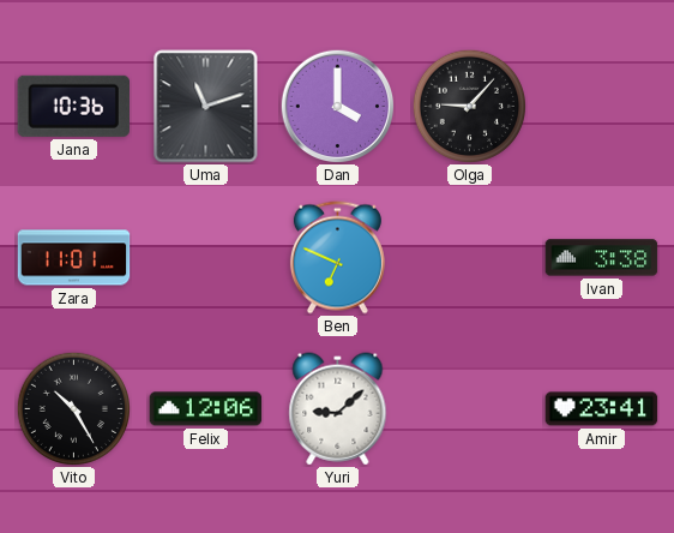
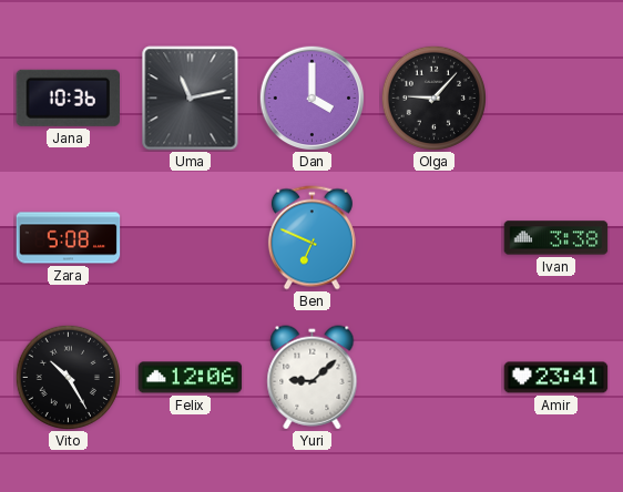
Uma: 11:12 -> 11:13
Zara: 11:01 -> 5:08
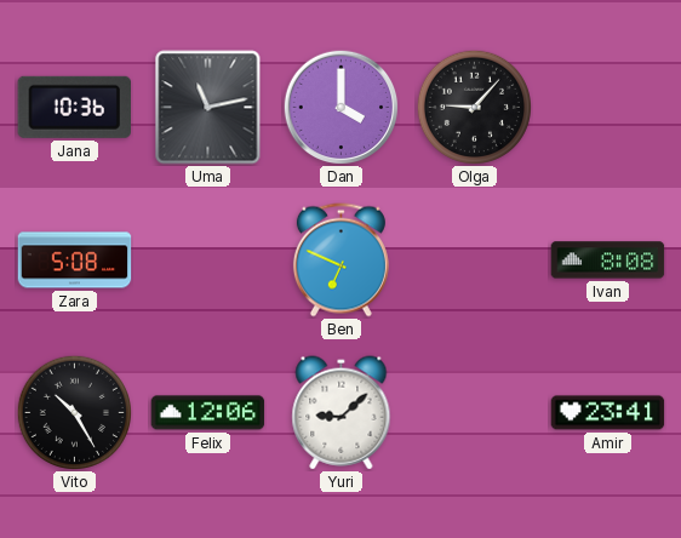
Ivan: 3:38 -> 8:08
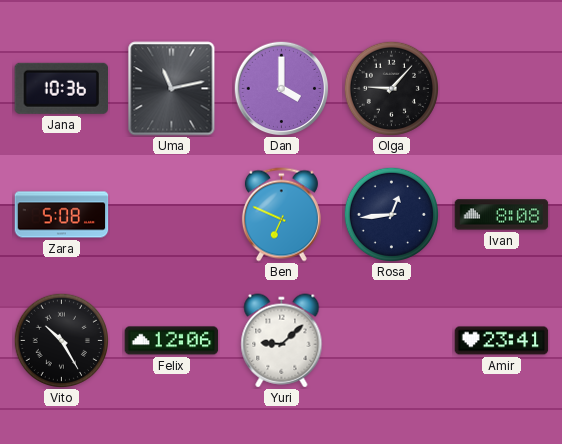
Rosa: none -> 12:44
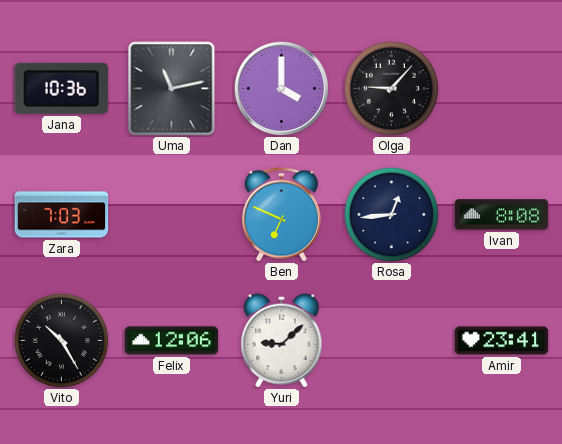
Zara: 5:08 -> 7:03
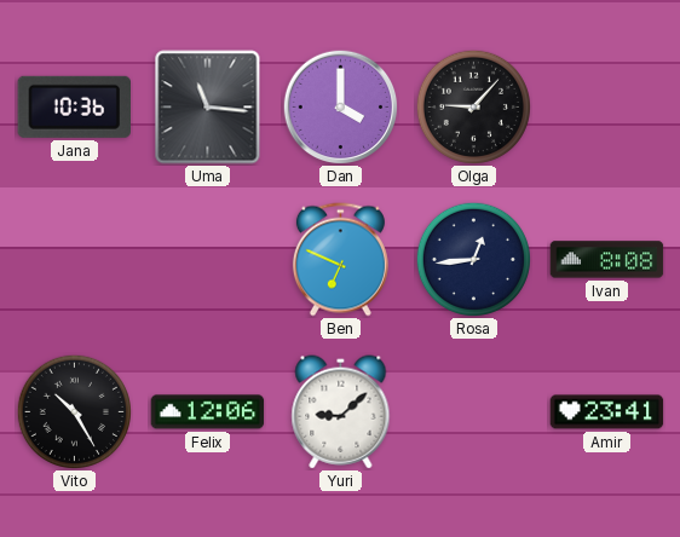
Uma: 11:13 -> 11:16
Zara: 7:03 -> none
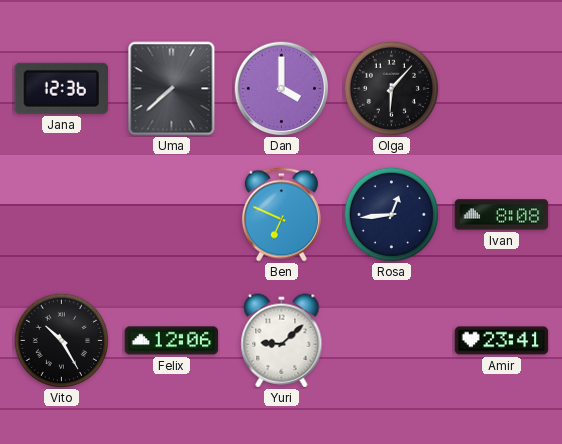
Jana: 10:36 -> 12:36
Uma: 11:16 -> 7:38
Olga: 9:07 -> 6:07
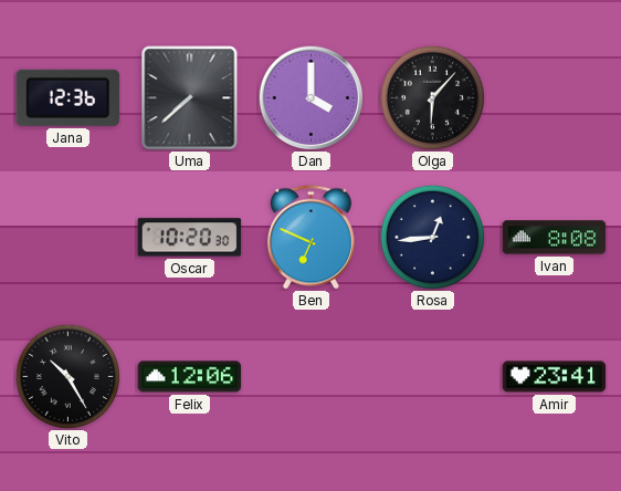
Oscar: none -> 10:20
Yuri: 9:08 -> none
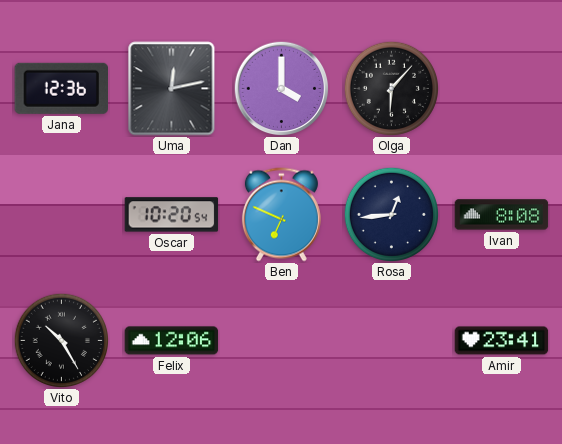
Uma: 7:38 -> 12:13
Oscar: 10:20:30 -> 10:20:54
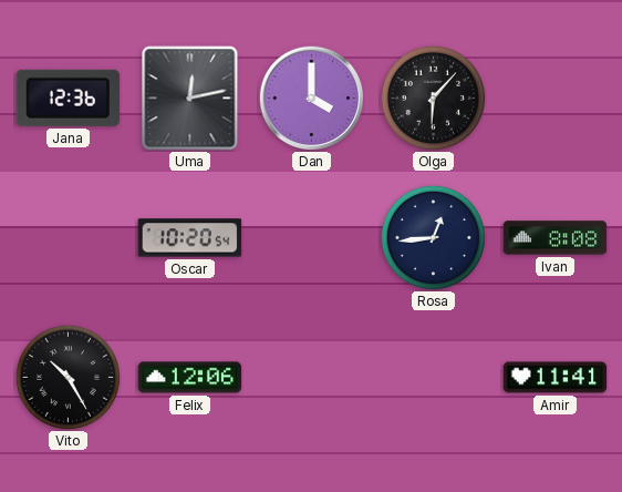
Ben: 6:49 -> none
Amir: 23:41 -> 11:41
